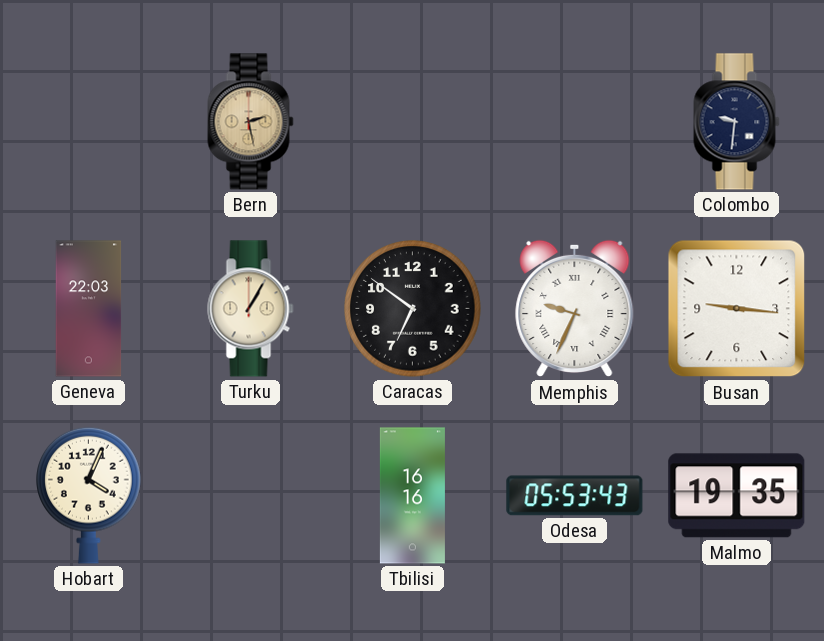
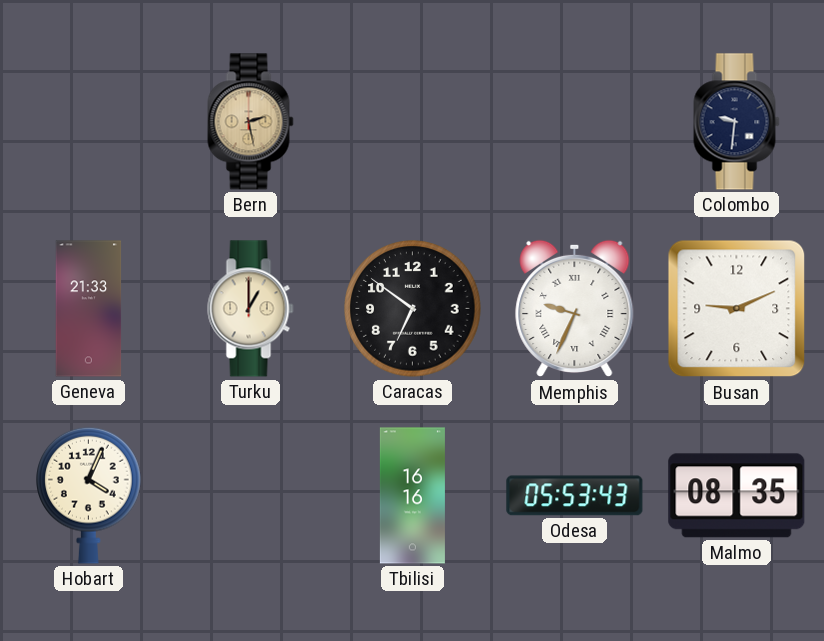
Geneva: 22:03 -> 21:33
Turku: 1:05 -> 1:00
Busan: 9:16 -> 9:11
Malmo: 19:35 -> 08:35
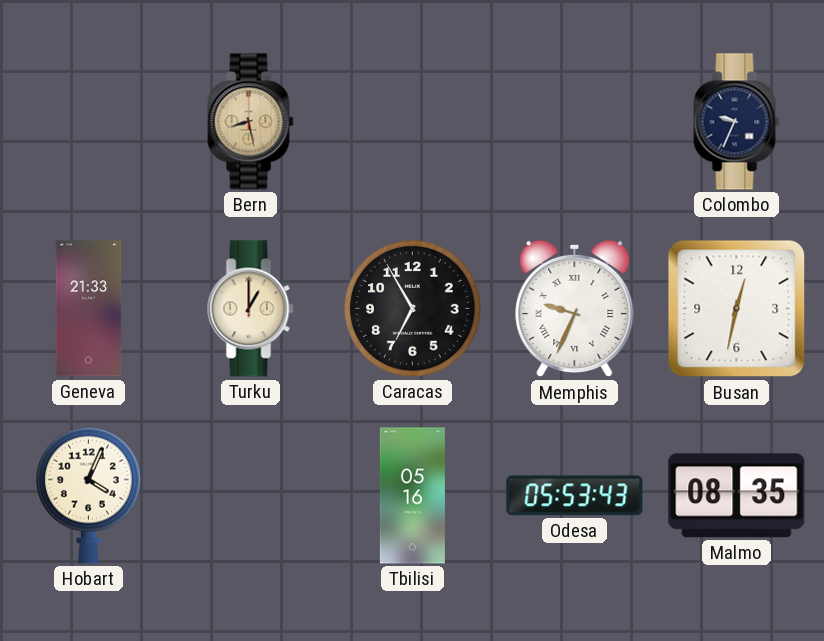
Bern: 2:28 -> 8:28
Colombo: 9:31 -> 9:34
Caracas: 6:51 -> 6:55
Busan: 9:11 -> 12:32
Tbilisi: 16:16 -> 05:16
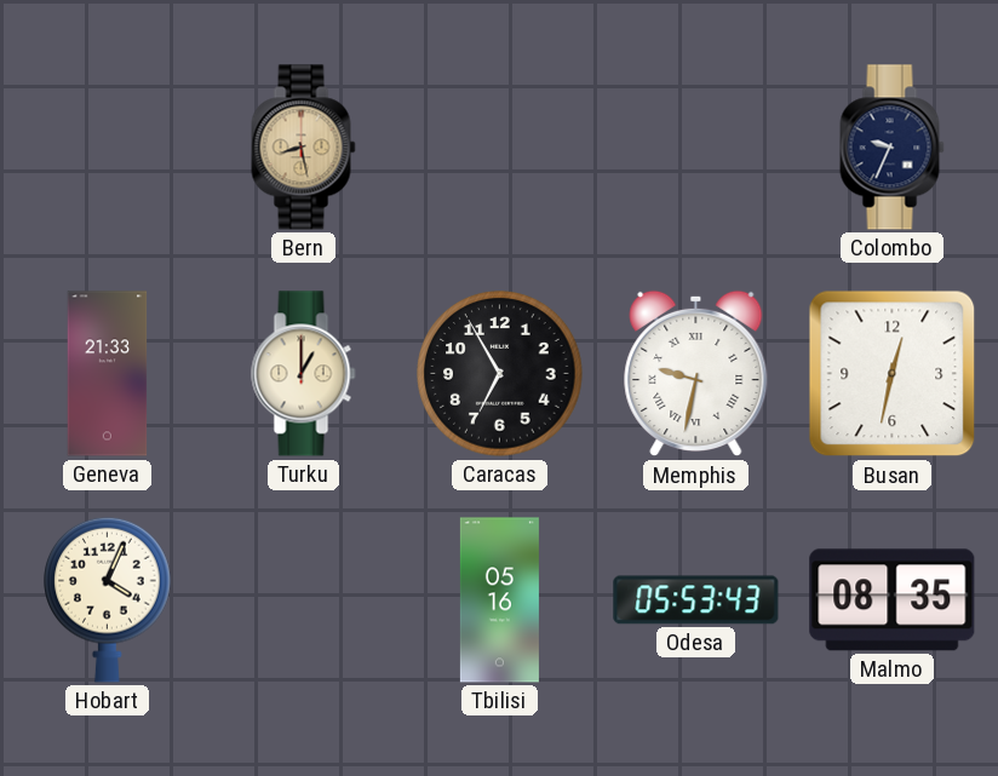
Memphis: 9:34 -> 9:32
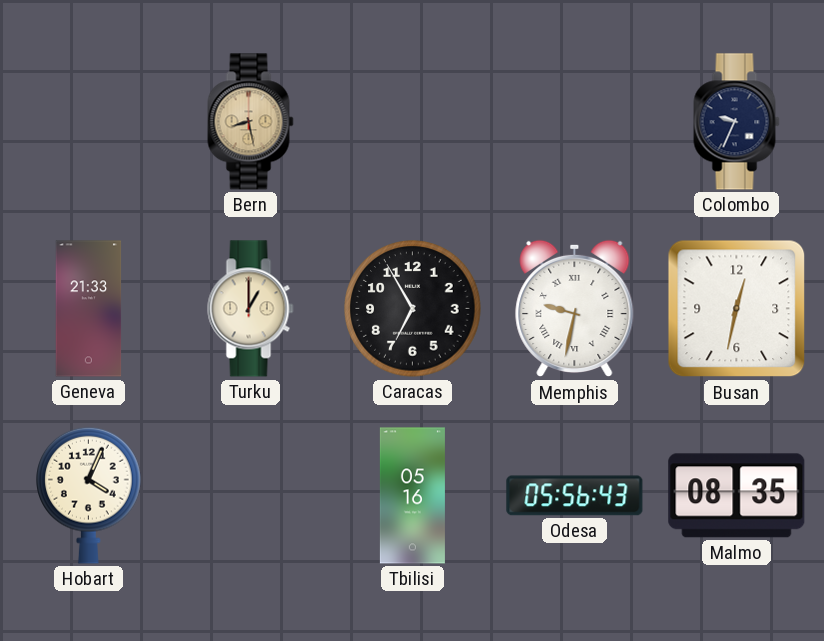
Odesa: 05:53 -> 05:56
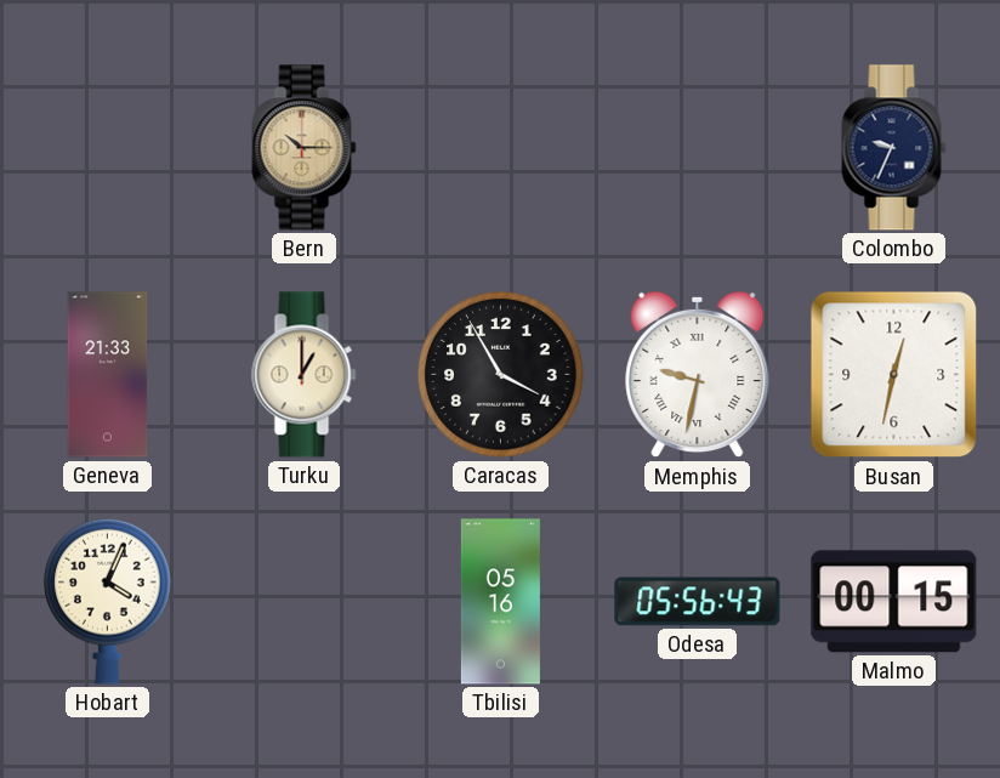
Bern: 8:28 -> 10:15
Caracas: 6:55 -> 3:55
Malmo: 08:35 -> 00:15
